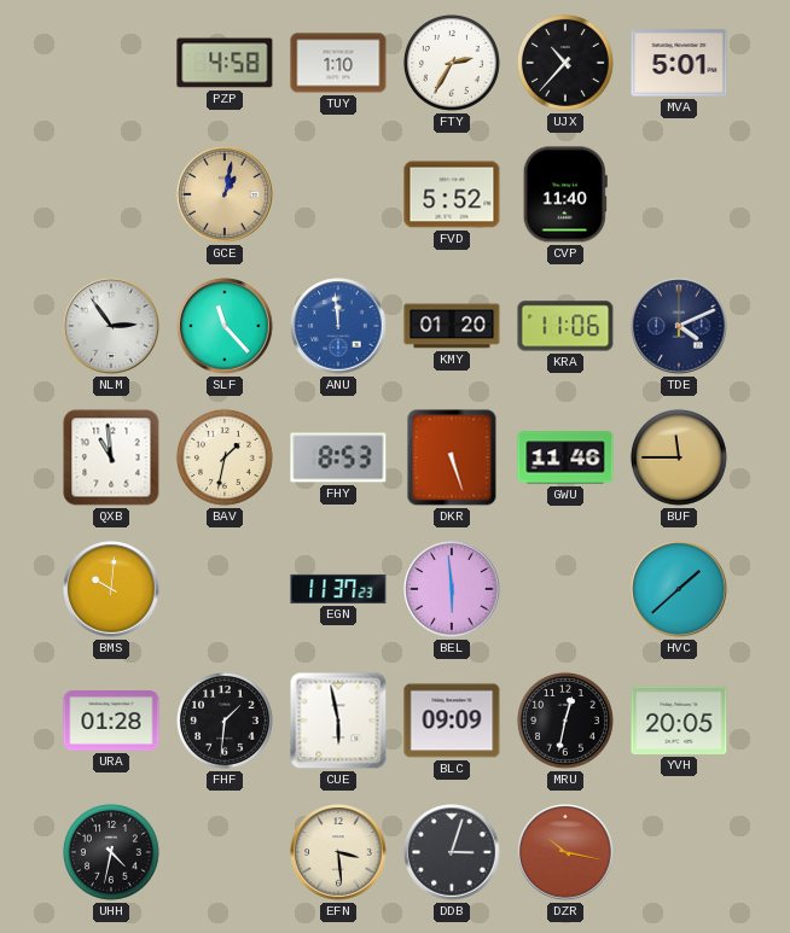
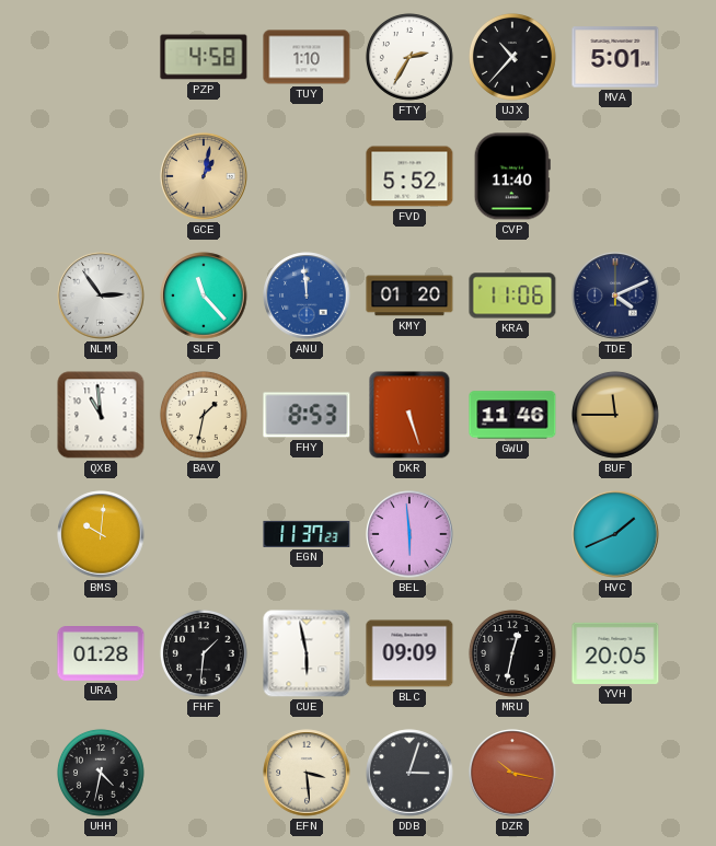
HVC: 1:38 -> 1:41
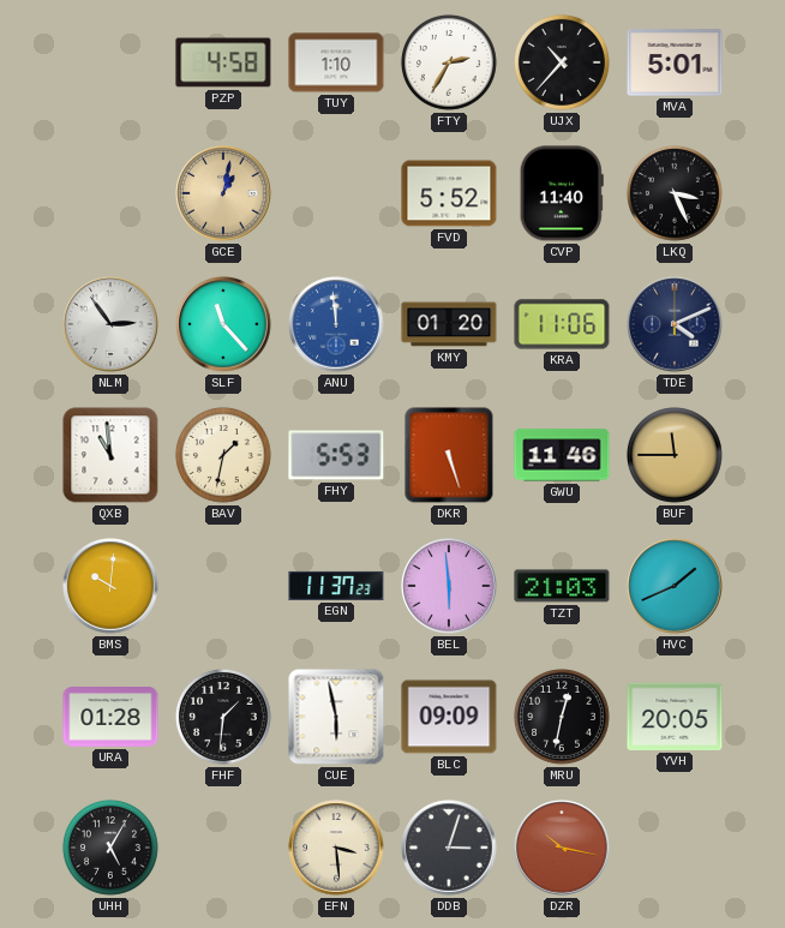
LKQ: none -> 3:26
FHY: 8:53 -> 5:53
TZT: none -> 21:03
UHH: 4:32 -> 5:05
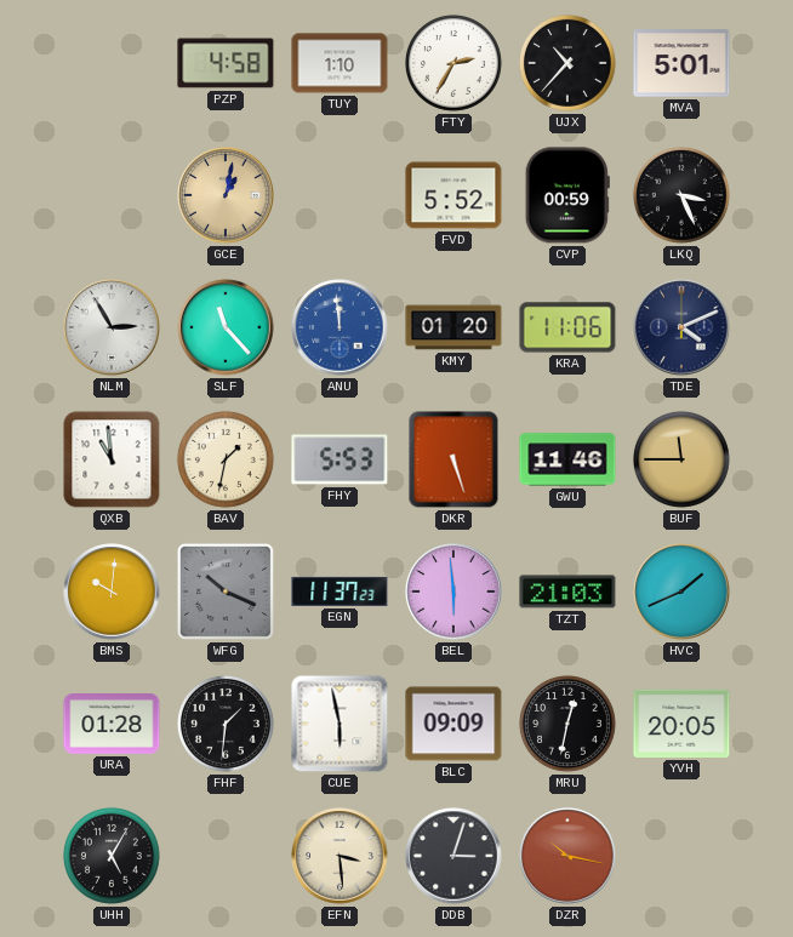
CVP: 11:40 -> 00:59
NLM: 2:54 -> 2:55
WFG: none -> 10:19
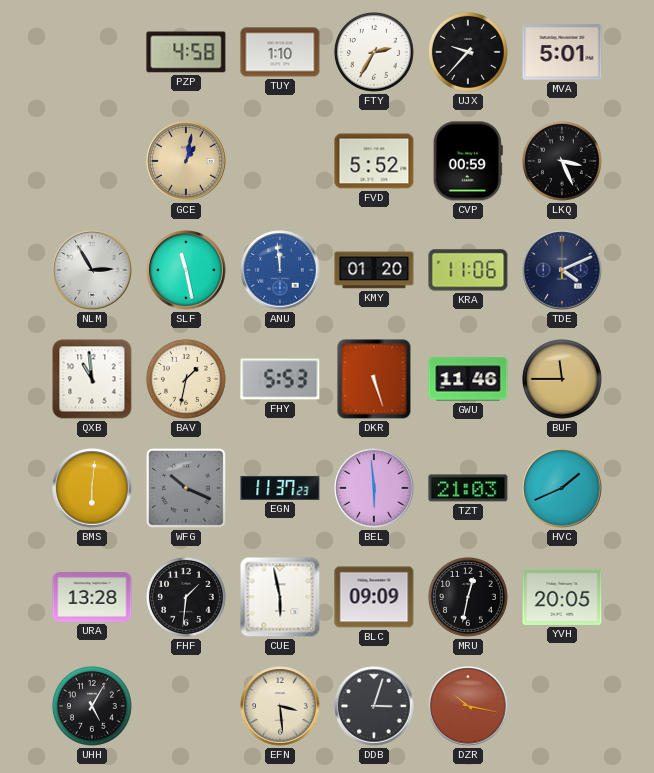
UJX: 10:37 -> 9:37
SLF: 11:23 -> 11:28
BMS: 10:01 -> 6:01
URA: 01:28 -> 13:28
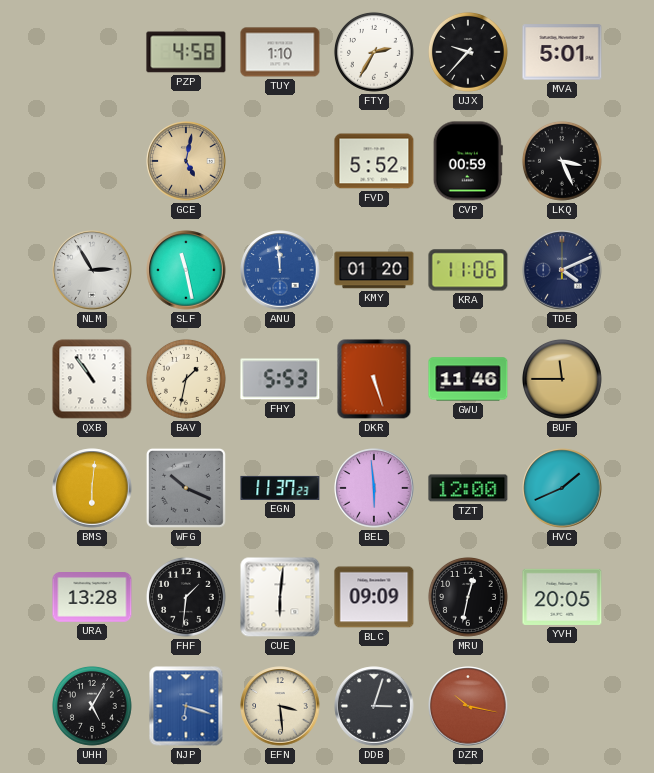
GCE: 1:02 -> 5:02
QXB: 10:59 -> 10:54
TZT: 21:03 -> 12:00
CUE: 5:58 -> 6:01
NJP: none -> 6:18
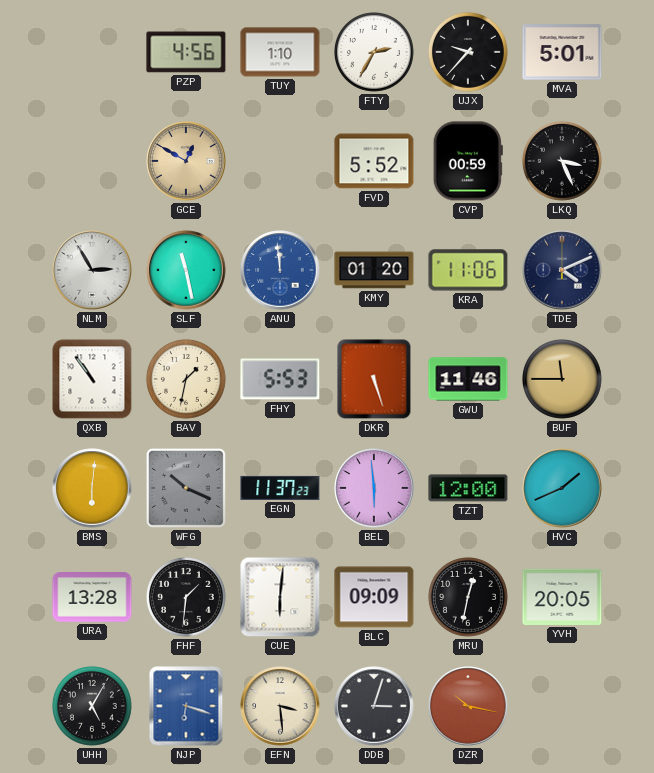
PZP: 4:58 -> 4:56
GCE: 5:02 -> 12:50
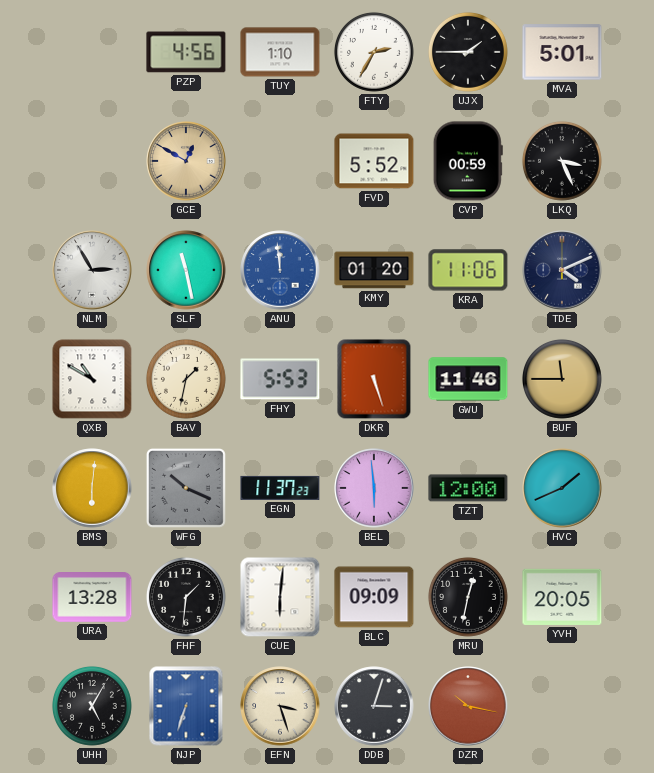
UJX: 9:37 -> 1:45
QXB: 10:54 -> 10:50
NJP: 6:18 -> 6:33
EFN: 3:29 -> 3:27
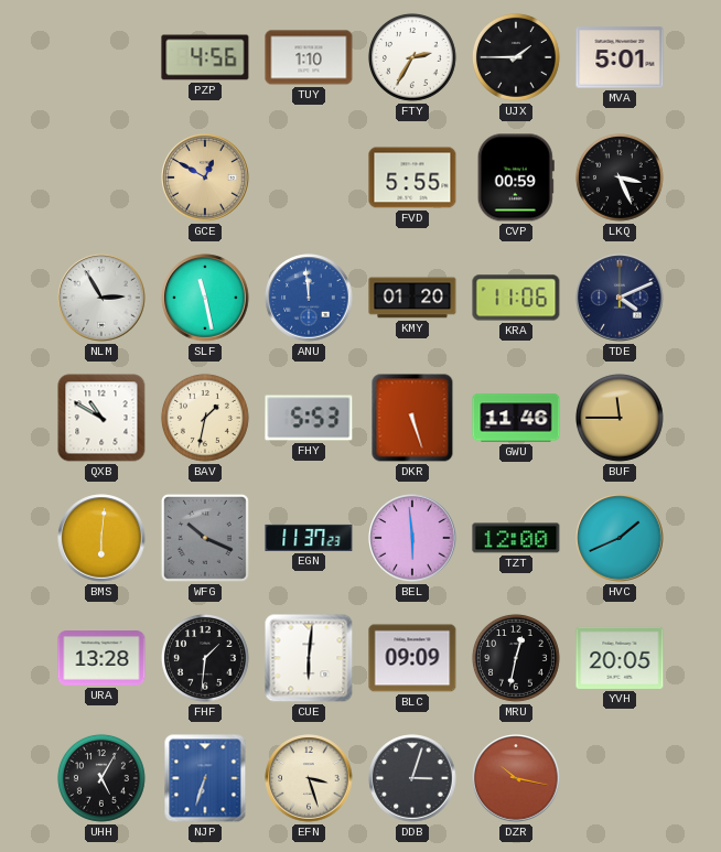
FVD: 5:52 -> 5:55
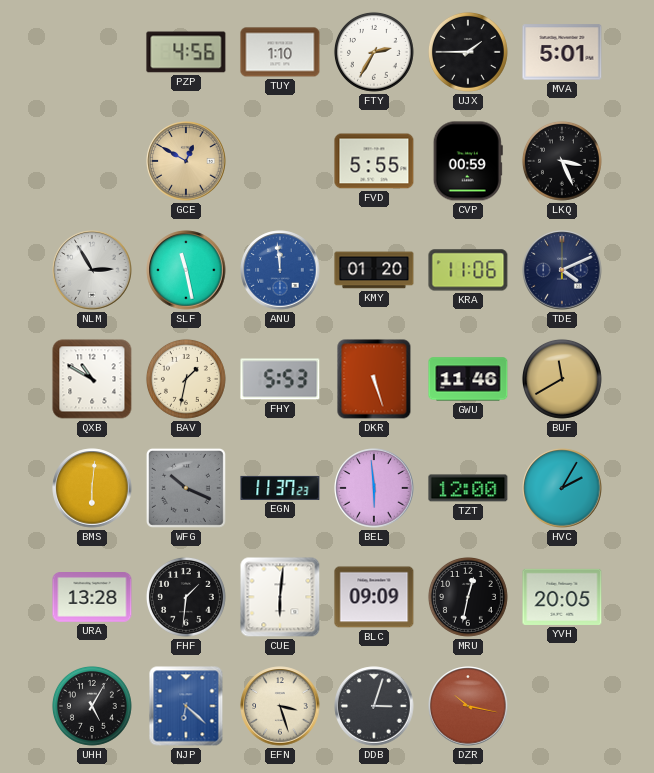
BUF: 11:45 -> 11:40
HVC: 1:41 -> 2:05
NJP: 6:33 -> 6:22
